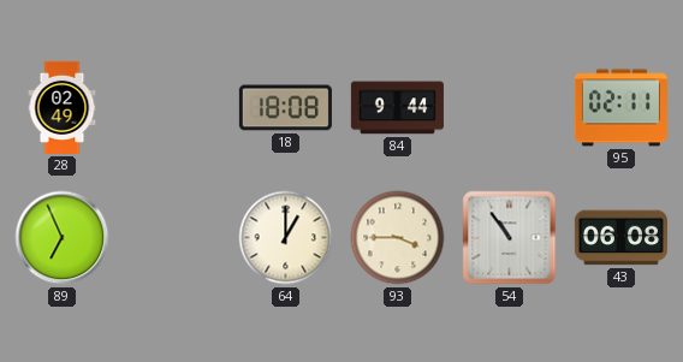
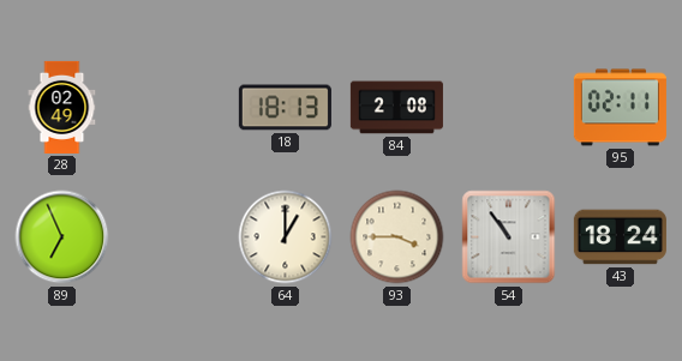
18: 18:08 -> 18:13
84: 9:44 -> 2:08
43: 06:08 -> 18:24
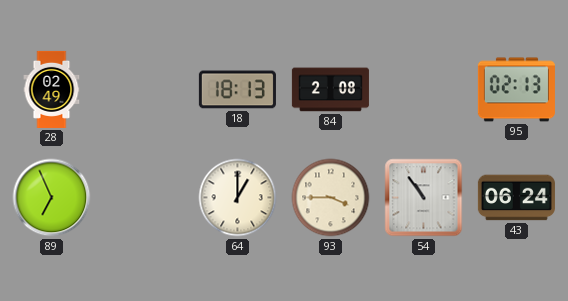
95: 02:11 -> 02:13
43: 18:24 -> 06:24
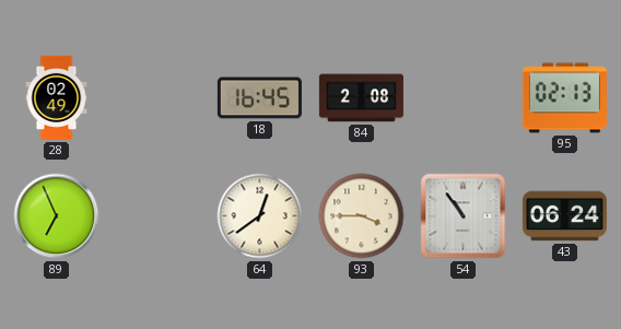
18: 18:13 -> 16:45
64: 1:00 -> 12:39
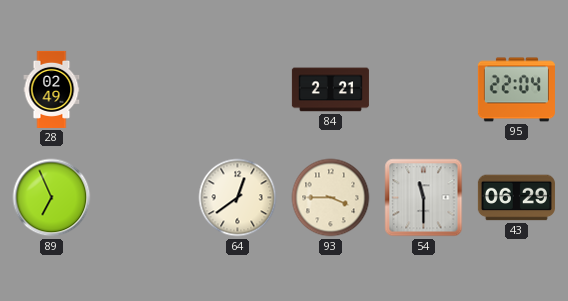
18: 16:45 -> none
84: 2:08 -> 2:21
95: 02:13 -> 22:04
54: 10:54 -> 11:30
43: 06:24 -> 06:29
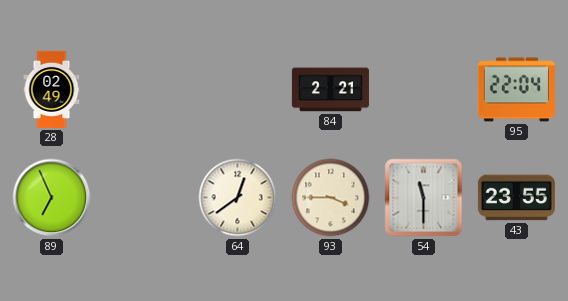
43: 06:29 -> 23:55
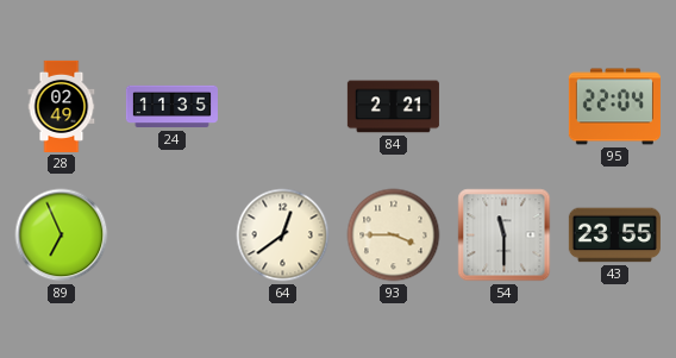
24: none -> 11:35
